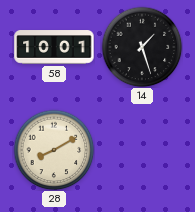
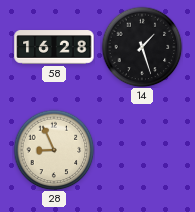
58: 10:01 -> 16:28
28: 8:10 -> 8:56
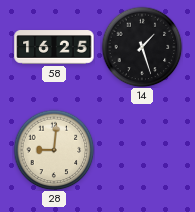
58: 16:28 -> 16:25
28: 8:56 -> 9:01
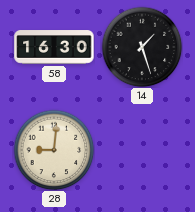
58: 16:25 -> 16:30
